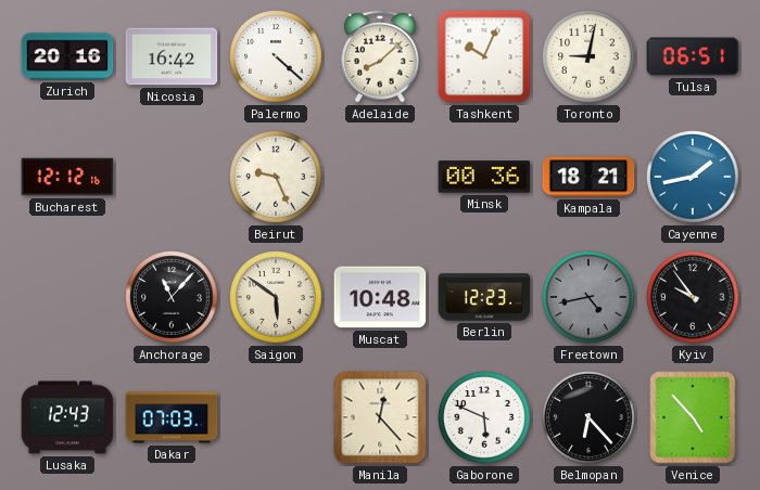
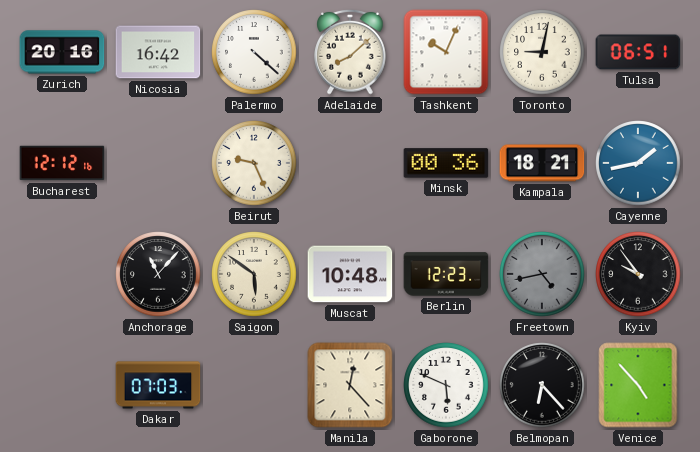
Lusaka: 12:43 -> none
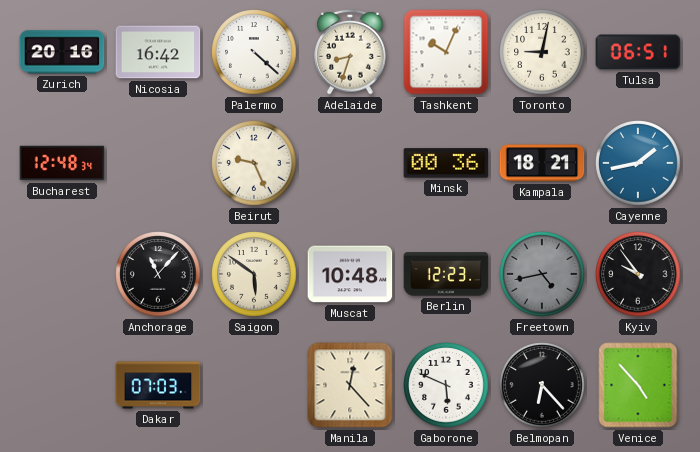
Adelaide: 8:08 -> 8:33
Bucharest: 12:12 -> 12:48
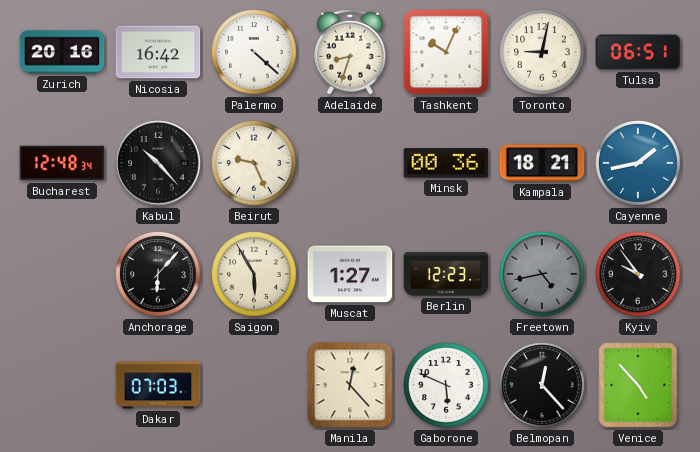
Kabul: none -> 10:23
Anchorage: 11:07 -> 6:07
Saigon: 5:51 -> 5:55
Muscat: 10:48 -> 1:27
Belmopan: 6:23 -> 12:23
